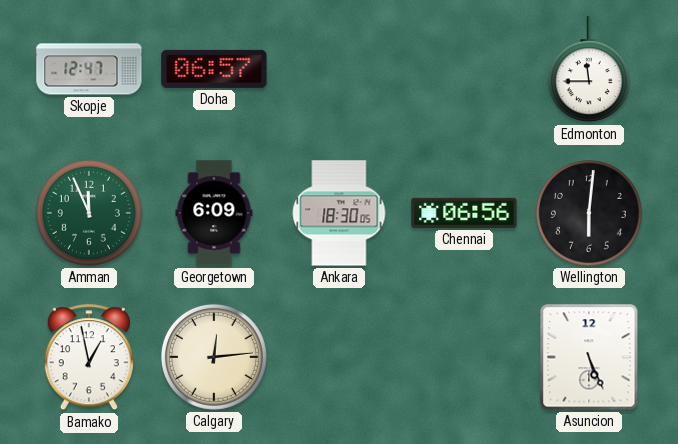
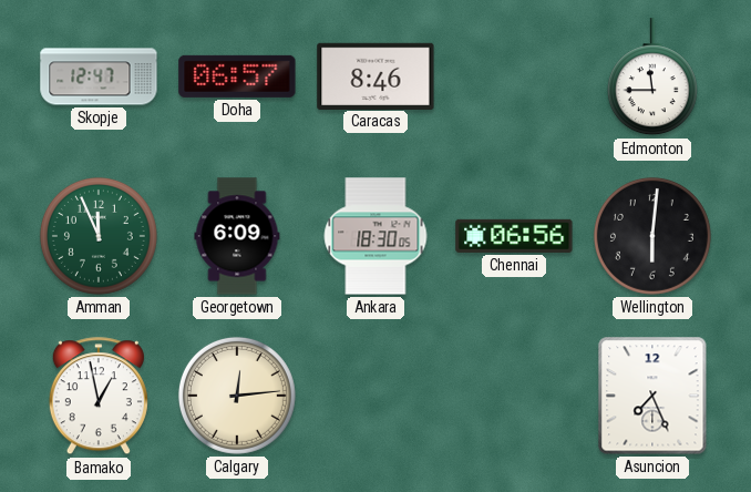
Caracas: none -> 8:46
Asuncion: 5:26 -> 7:26
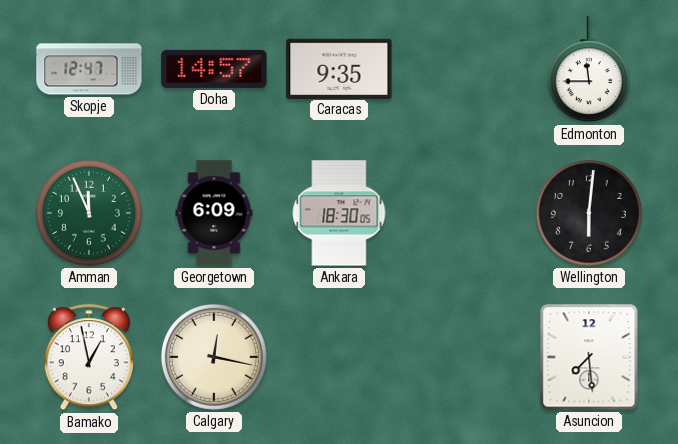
Doha: 06:57 -> 14:57
Caracas: 8:46 -> 9:35
Chennai: 06:56 -> none
Calgary: 12:14 -> 12:17
Asuncion: 7:26 -> 7:29
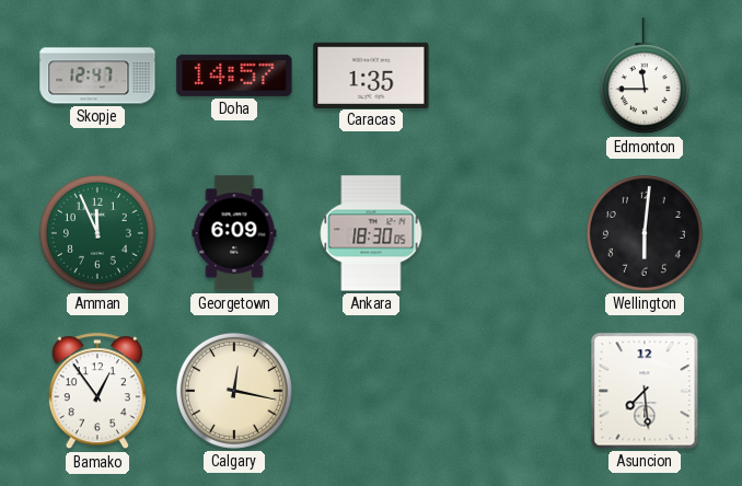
Caracas: 9:35 -> 1:35
Bamako: 12:58 -> 12:54
